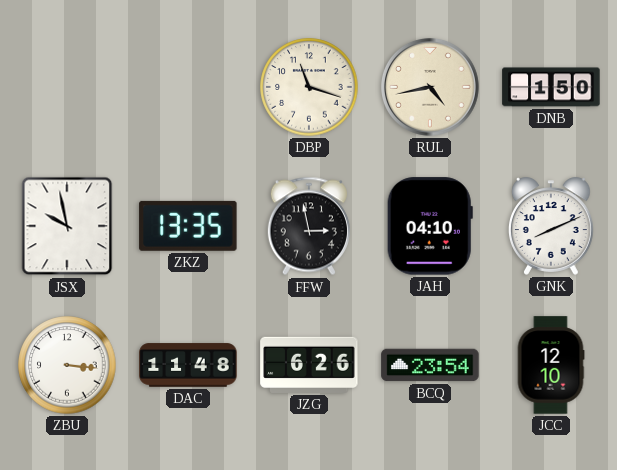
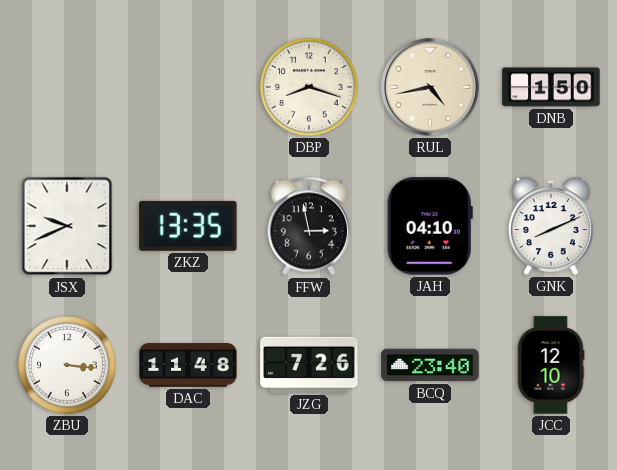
DBP: 11:18 -> 8:18
JSX: 9:58 -> 9:41
JZG: 6:26 -> 7:26
BCQ: 23:54 -> 23:40
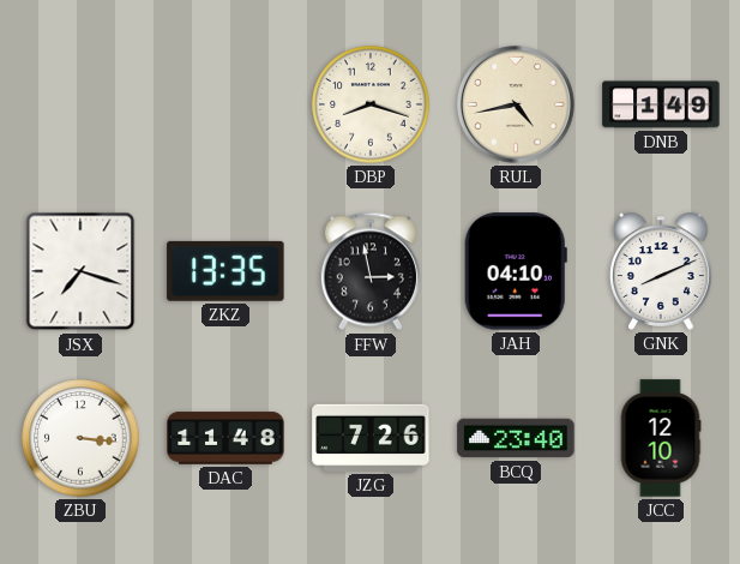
DNB: 1:50 -> 1:49
JSX: 9:41 -> 7:18
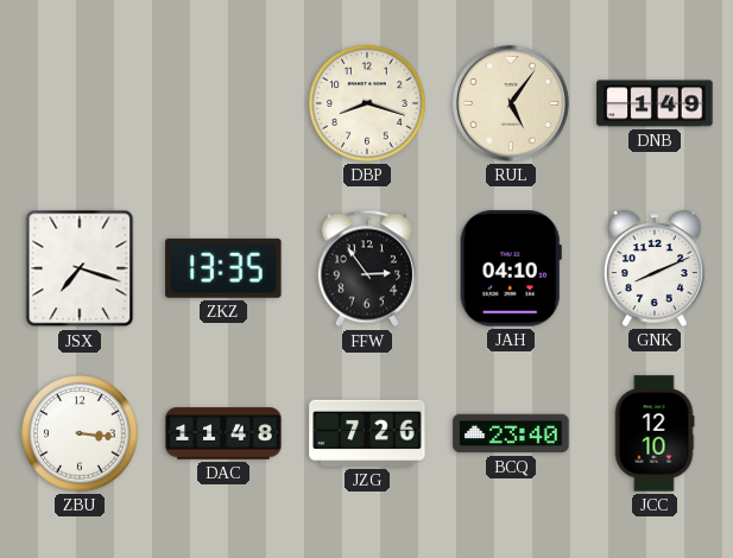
RUL: 4:43 -> 5:06
FFW: 2:58 -> 2:54
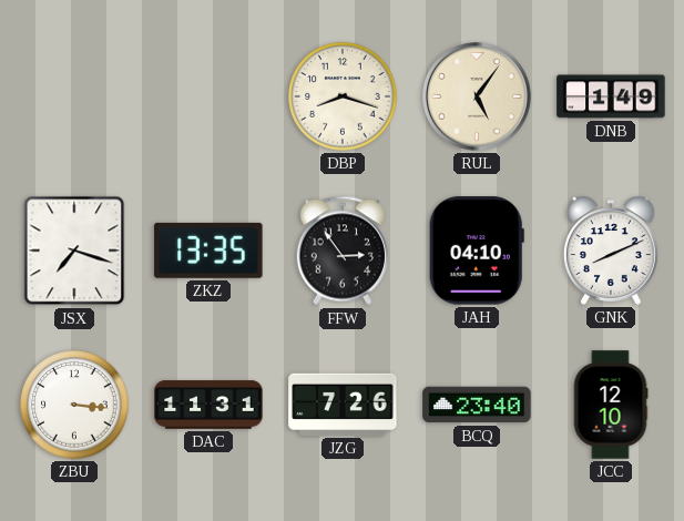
DAC: 11:48 -> 11:31
